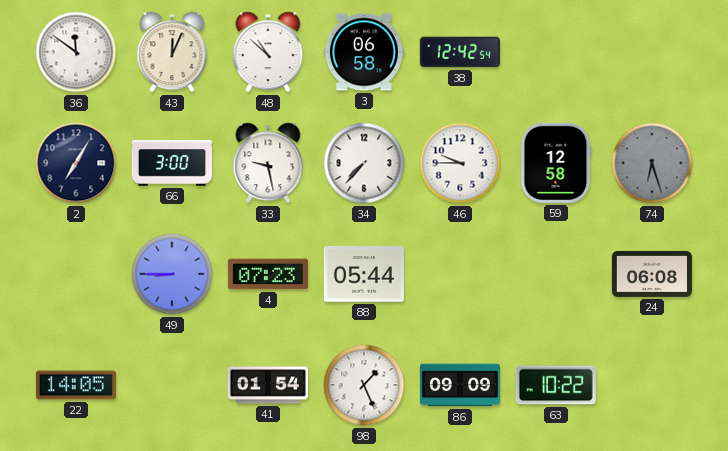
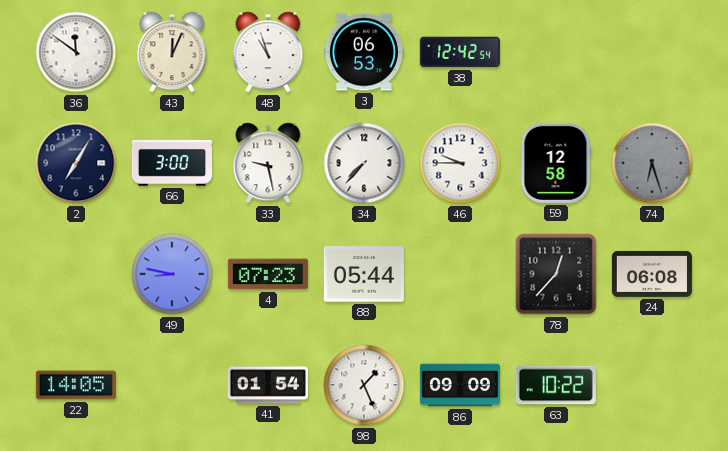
48: 10:52 -> 10:57
3: 06:58 -> 06:53
49: 8:45 -> 8:47
78: none -> 12:37
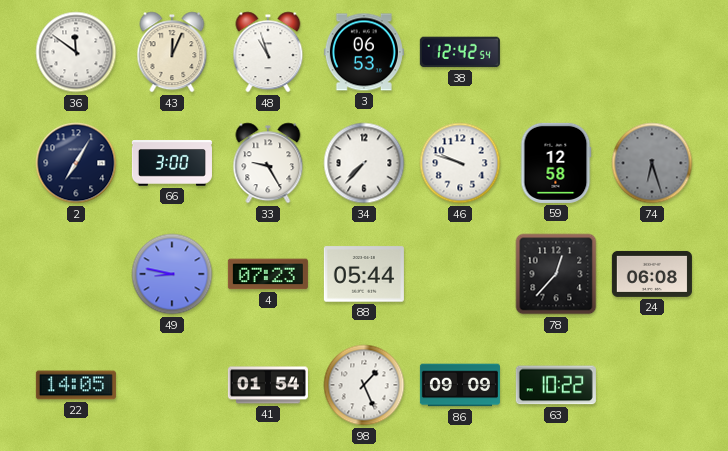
33: 9:28 -> 9:25
46: 9:45 -> 9:48
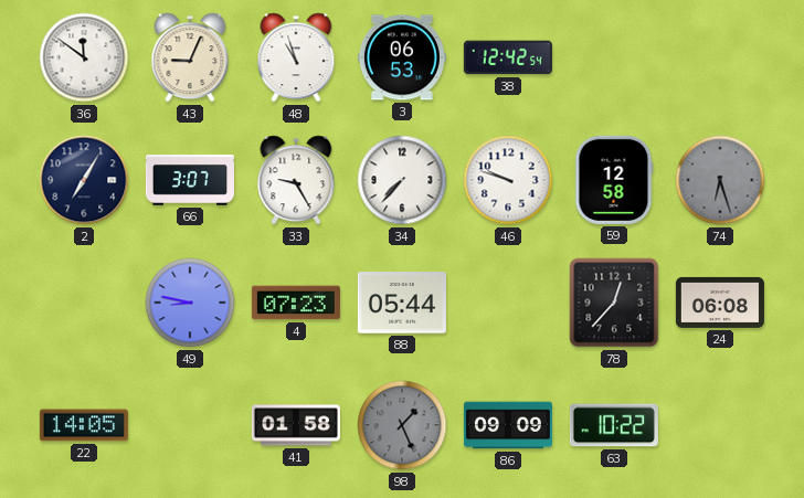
43: 12:04 -> 9:04
66: 3:00 -> 3:07
41: 01:54 -> 01:58
98 dial: white -> grey
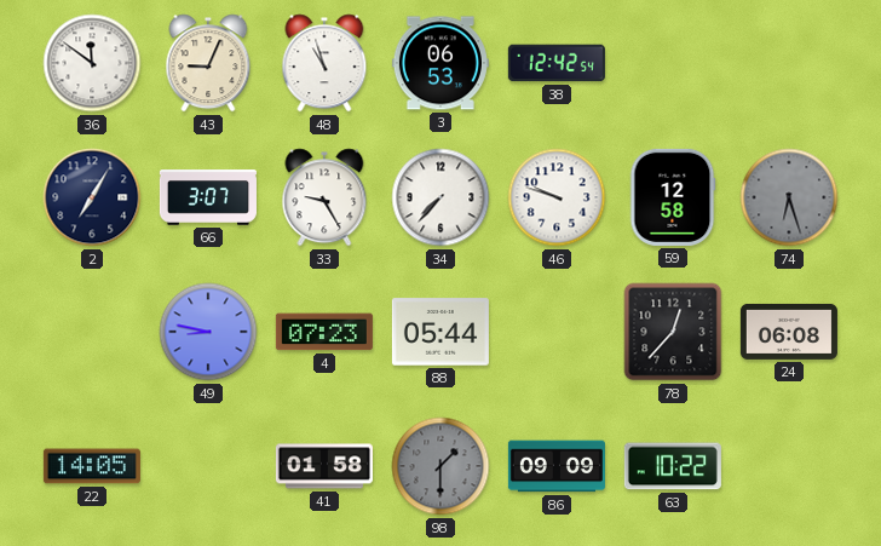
98: 1:26 -> 1:30
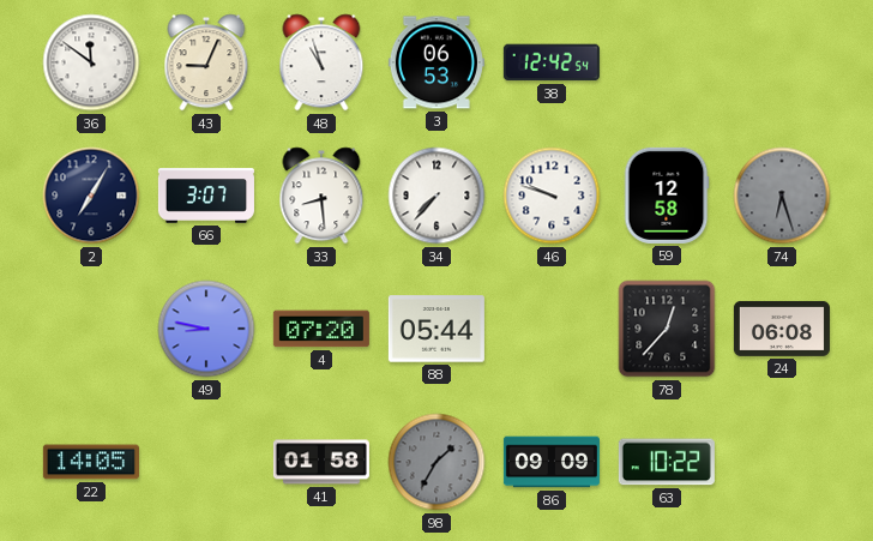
33: 9:25 -> 8:29
4: 07:23 -> 07:20
98: 1:30 -> 1:35
